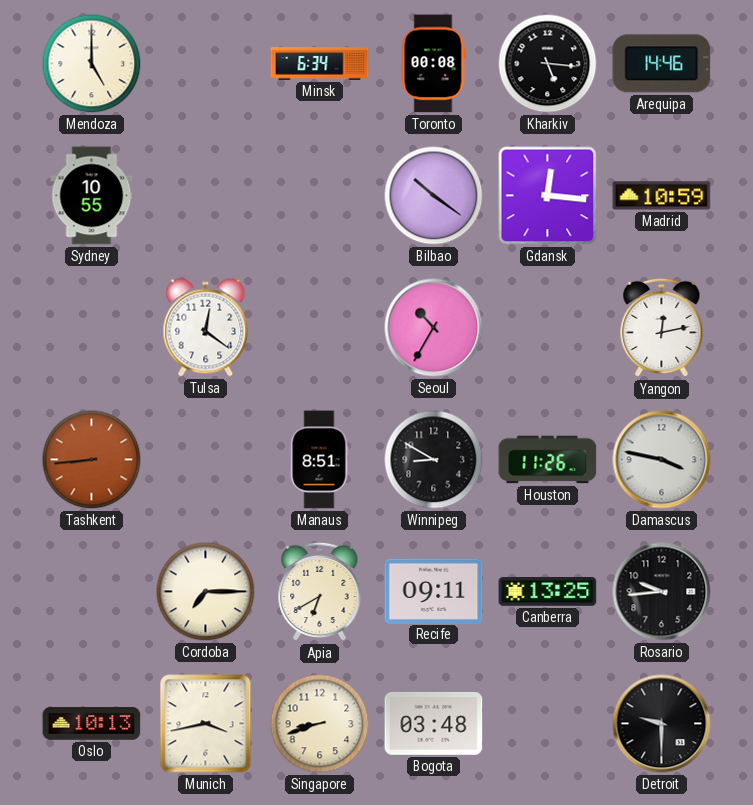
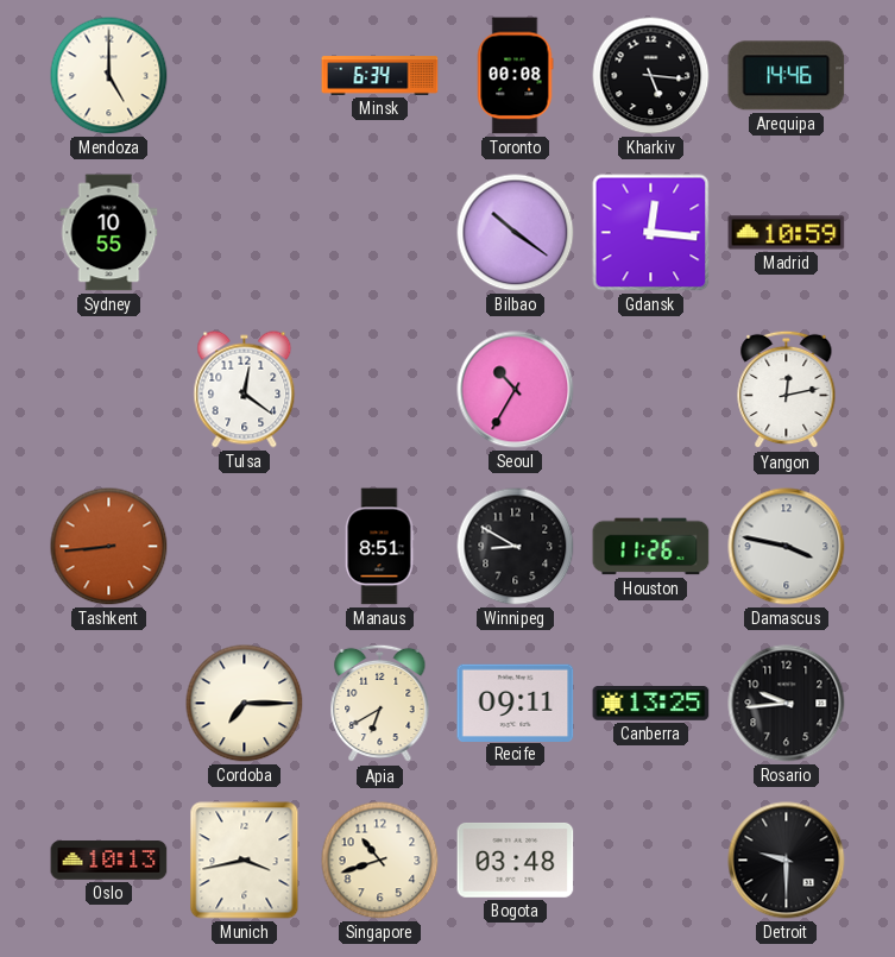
Singapore: 8:42 -> 10:42
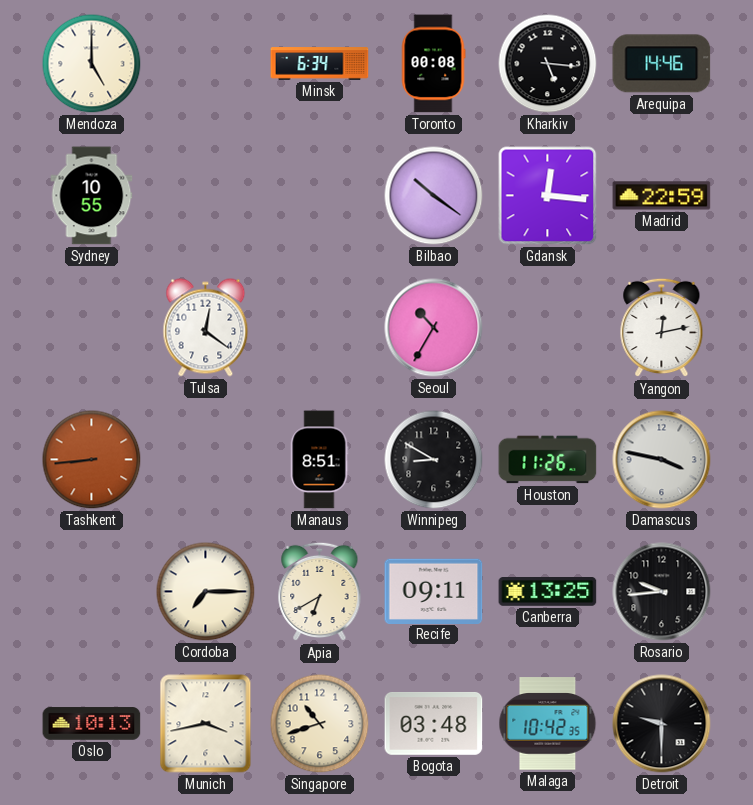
Madrid: 10:59 -> 22:59
Malaga: none -> 10:42
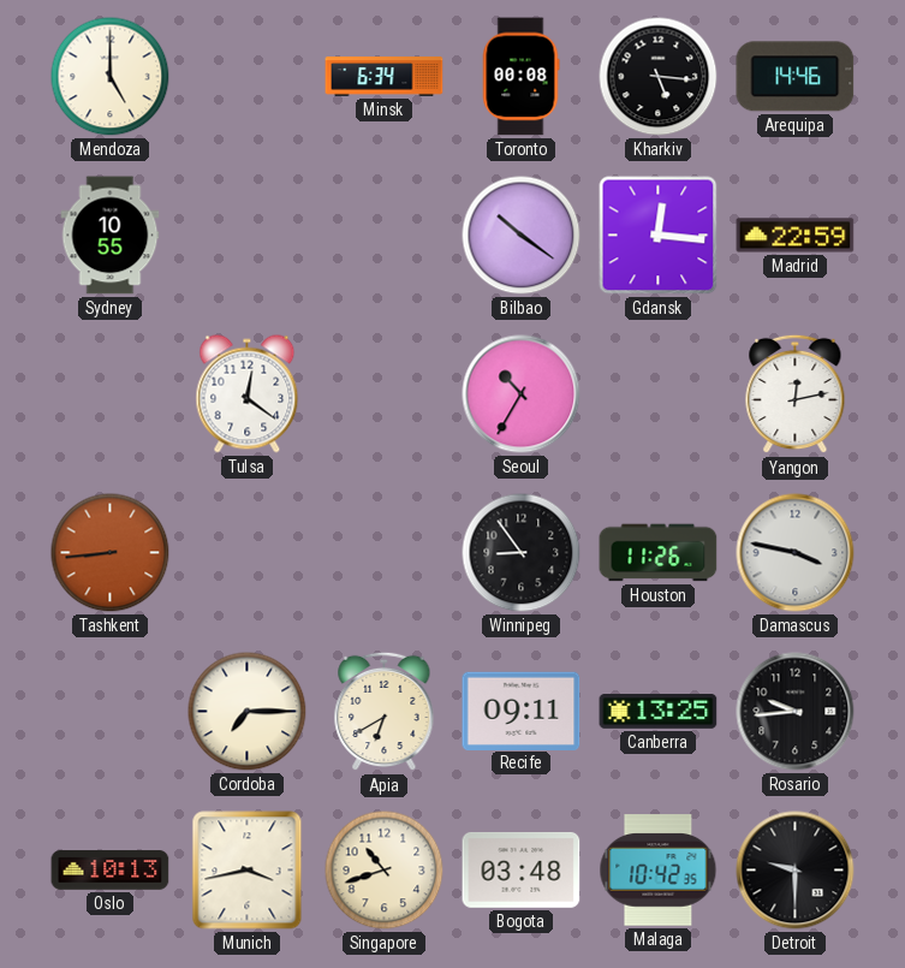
Manaus: 8:51 -> none
Winnipeg: 8:50 -> 8:54
